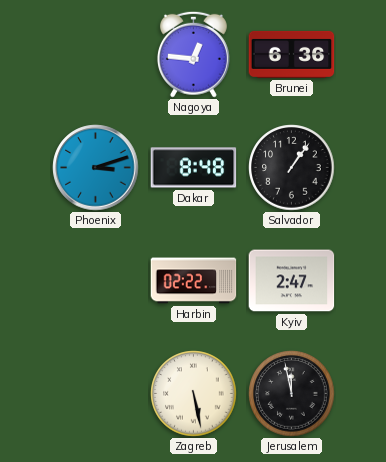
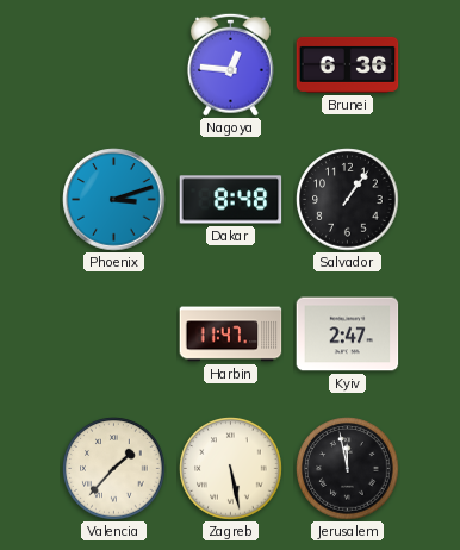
Harbin: 02:22 -> 11:47
Valencia: none -> 1:37
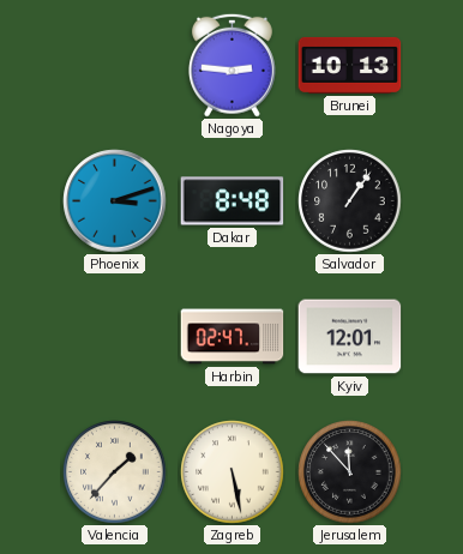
Nagoya: 12:46 -> 2:46
Brunei: 6:36 -> 10:13
Harbin: 11:47 -> 02:47
Kyiv: 2:47 -> 12:01
Jerusalem: 11:58 -> 11:53
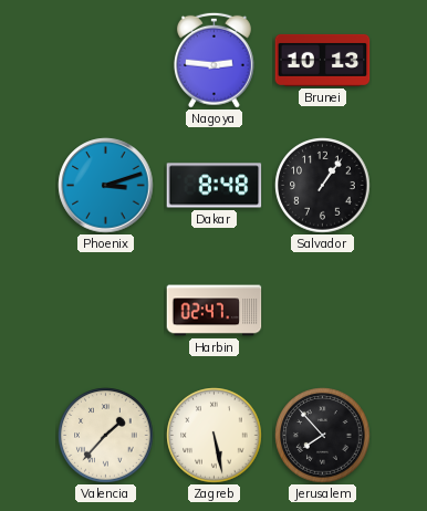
Kyiv: 12:01 -> none
Jerusalem: 11:53 -> 7:53
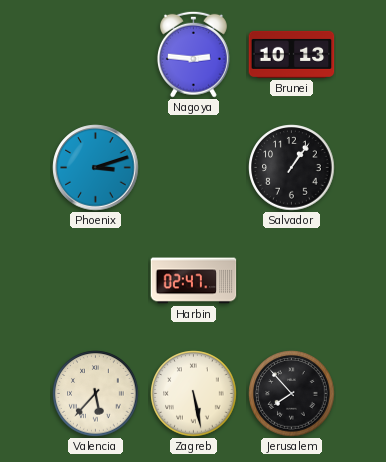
Dakar: 8:48 -> none
Valencia: 1:37 -> 5:37
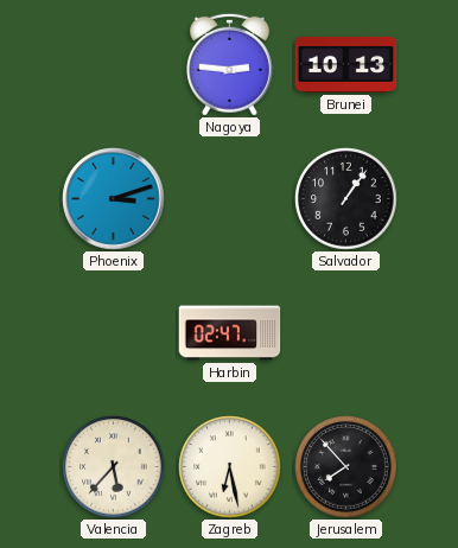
Zagreb: 5:28 -> 6:28
